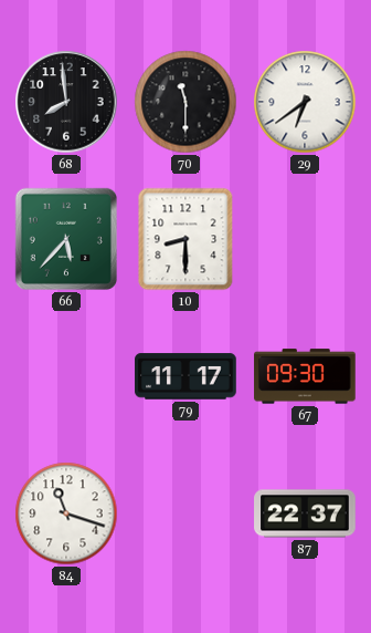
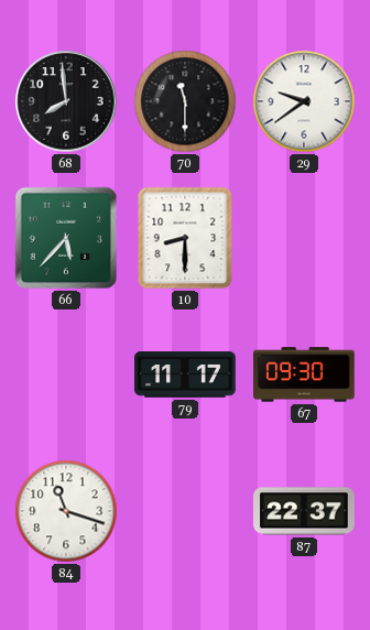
29: 6:39 -> 9:39
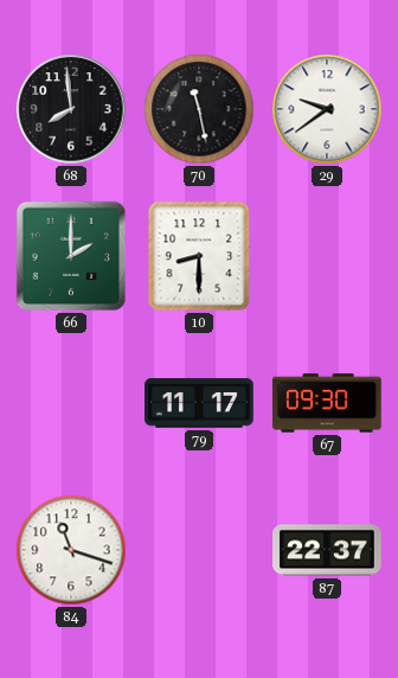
70: 11:30 -> 11:28
66: 5:37 -> 2:00
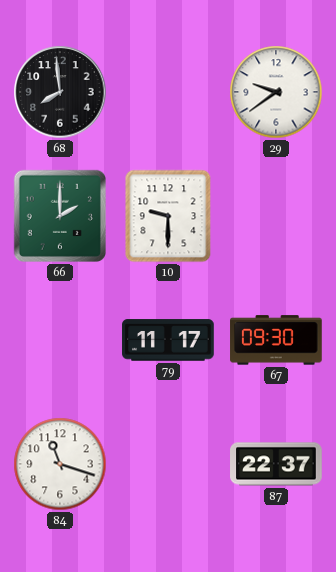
70: 11:28 -> none
10: 8:30 -> 9:30
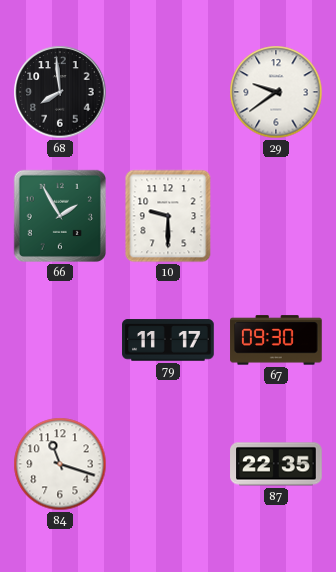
66: 2:00 -> 1:55
87: 22:37 -> 22:35
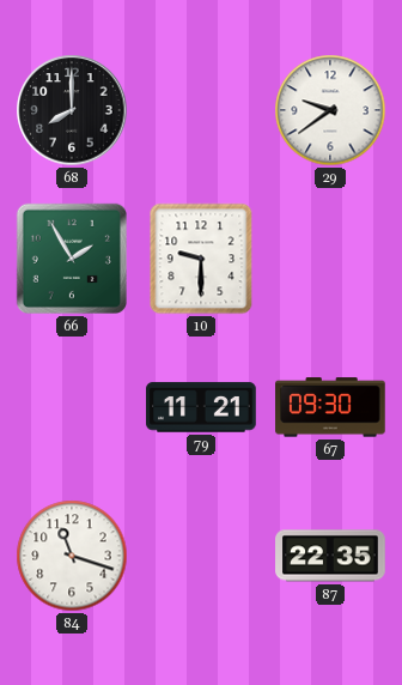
68: 7:59 -> 8:00
79: 11:17 -> 11:21
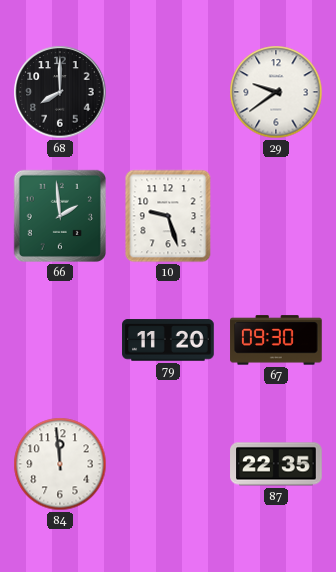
66: 1:55 -> 1:59
10: 9:30 -> 9:27
79: 11:21 -> 11:20
84: 11:18 -> 11:59
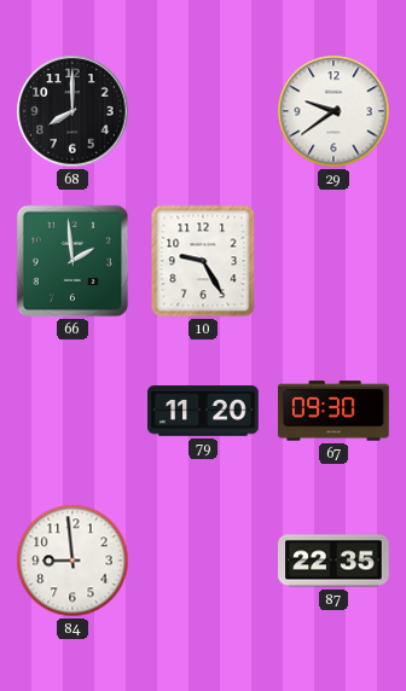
10: 9:27 -> 9:25
84: 11:59 -> 8:59
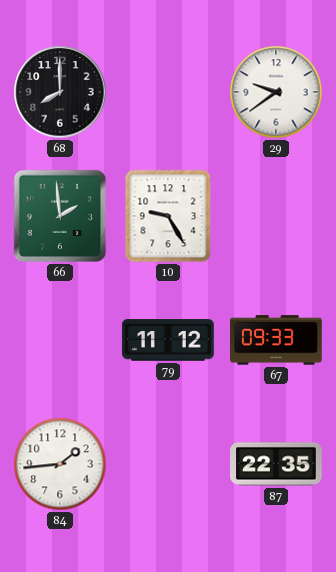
79: 11:20 -> 11:12
67: 09:30 -> 09:33
84: 8:59 -> 1:44
